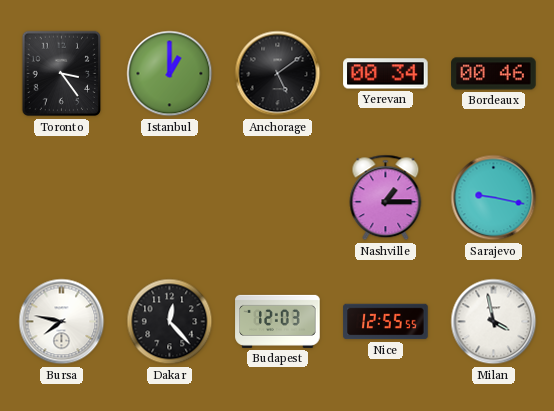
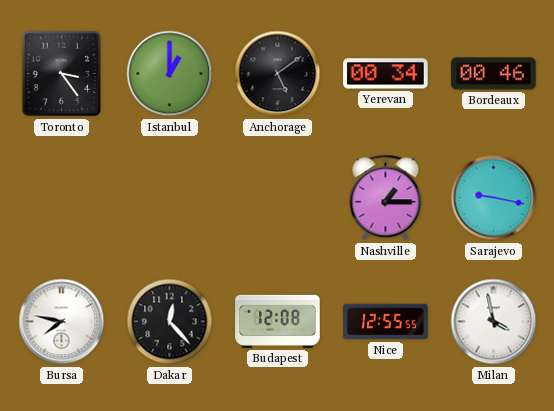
Budapest: 12:03 -> 12:08
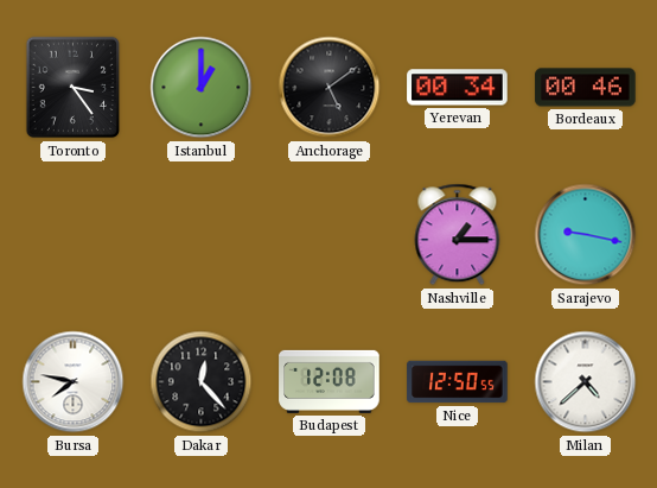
Nice: 12:55 -> 12:50
Milan: 3:58 -> 4:38
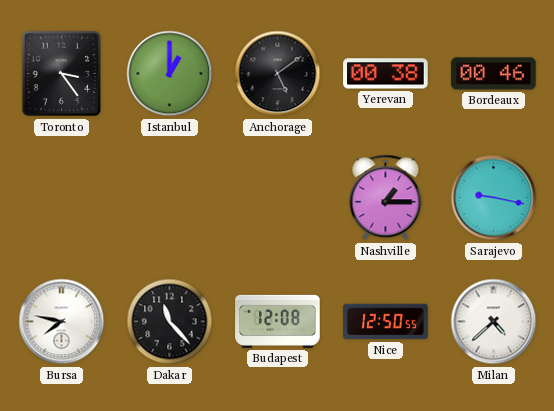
Yerevan: 00:34 -> 00:38
Dakar: 12:23 -> 11:23
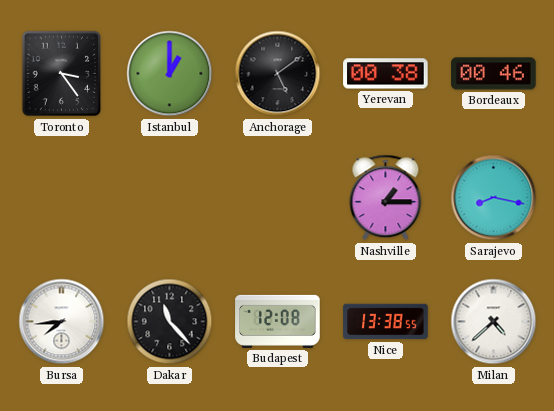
Sarajevo: 9:17 -> 8:17
Bursa: 7:47 -> 7:44
Nice: 12:50 -> 13:38
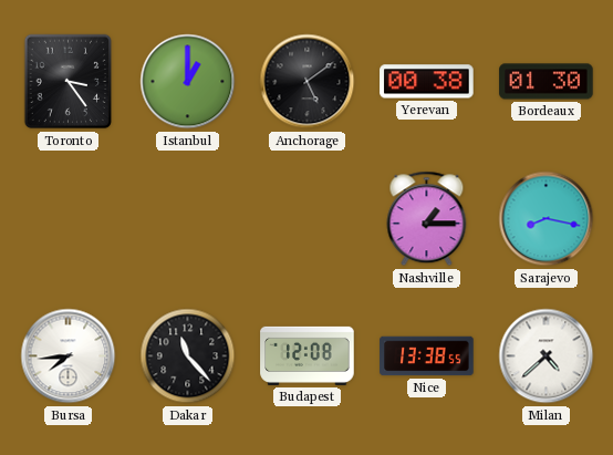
Bordeaux: 00:46 -> 01:30
